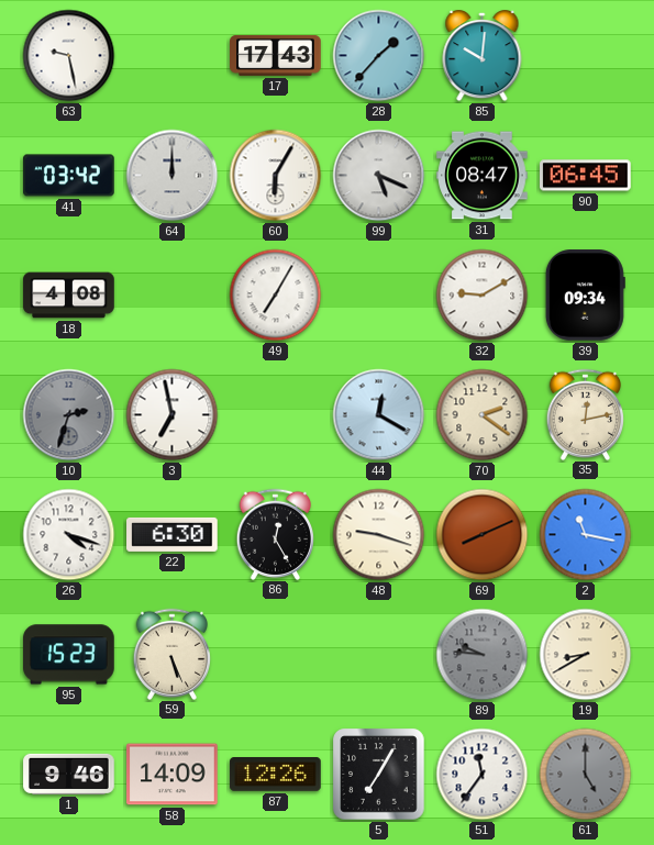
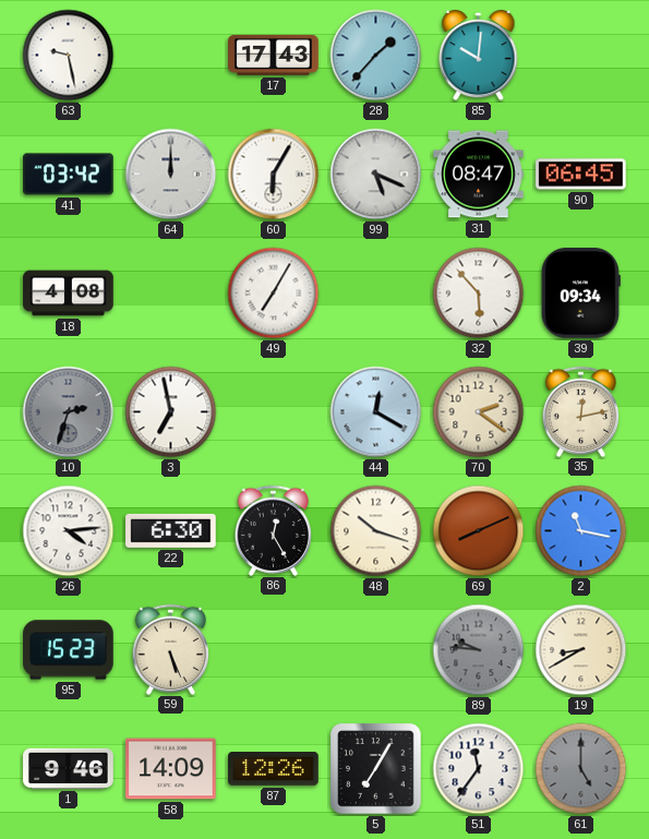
32: 9:10 -> 5:53
26: 4:18 -> 4:14
48: 9:18 -> 10:18
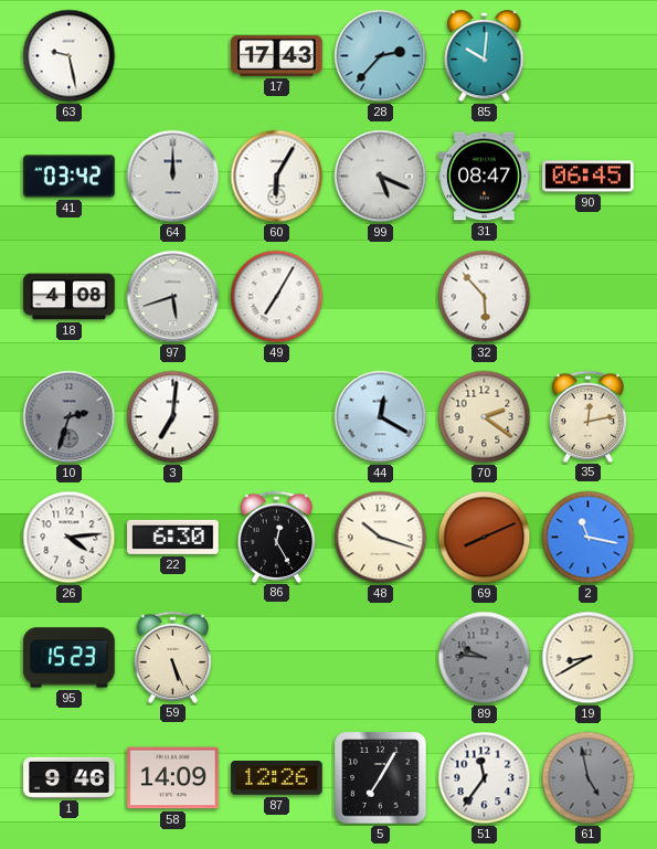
28: 1:37 -> 2:37
97: none -> 5:42
39: 09:34 -> none
3: 6:58 -> 7:01
61: 5:00 -> 4:58
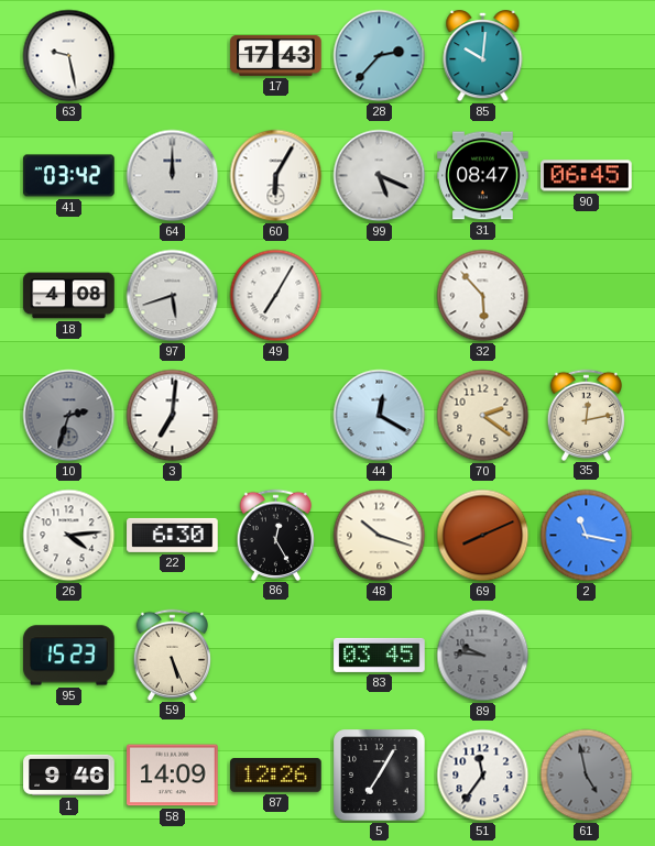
83: none -> 03:45
19: 8:40 -> none
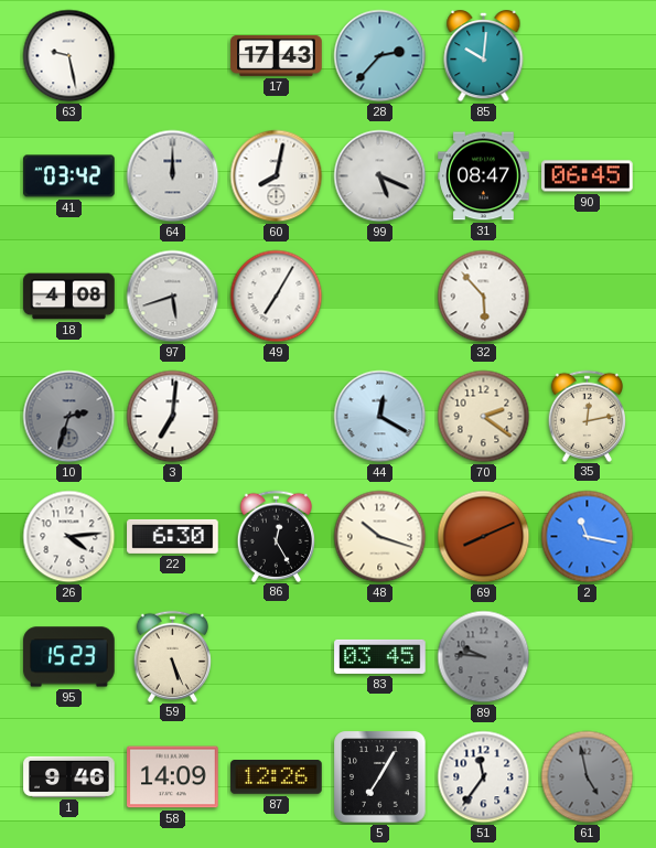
60: 6:05 -> 8:02
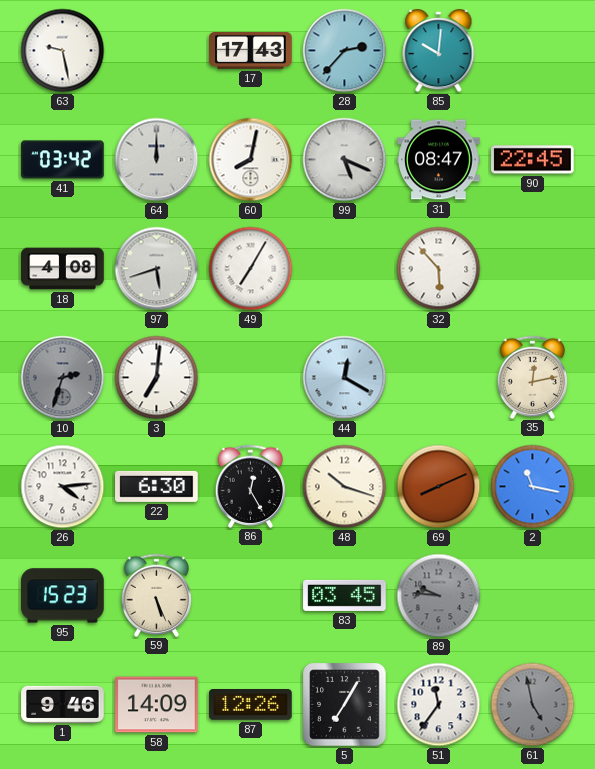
90: 06:45 -> 22:45
70: 2:21 -> none
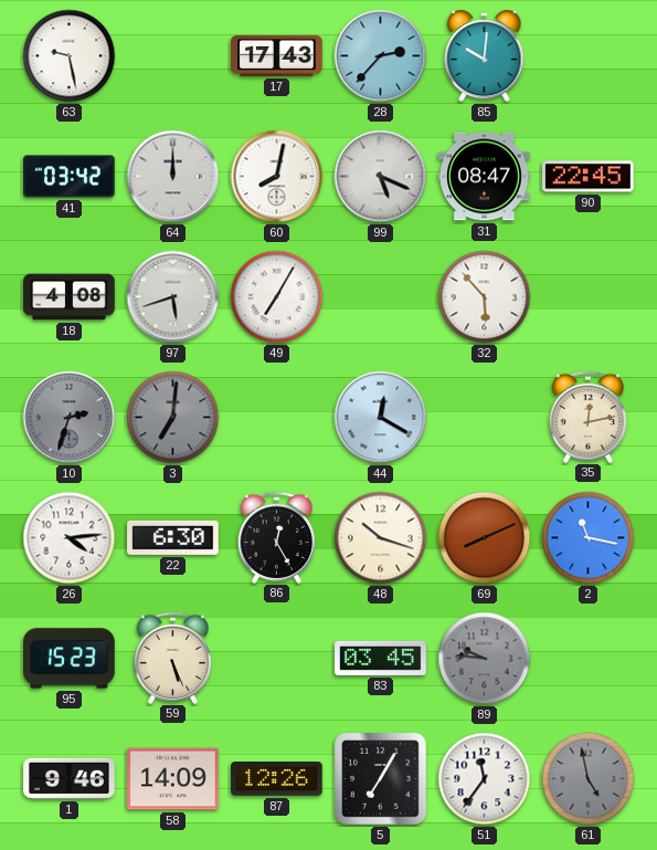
3 dial: white -> grey
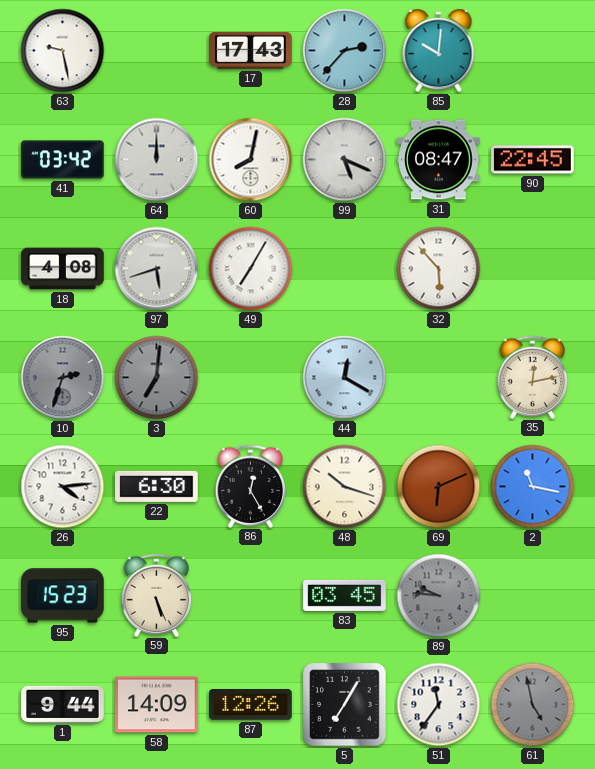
69: 8:11 -> 6:11
1: 9:46 -> 9:44
